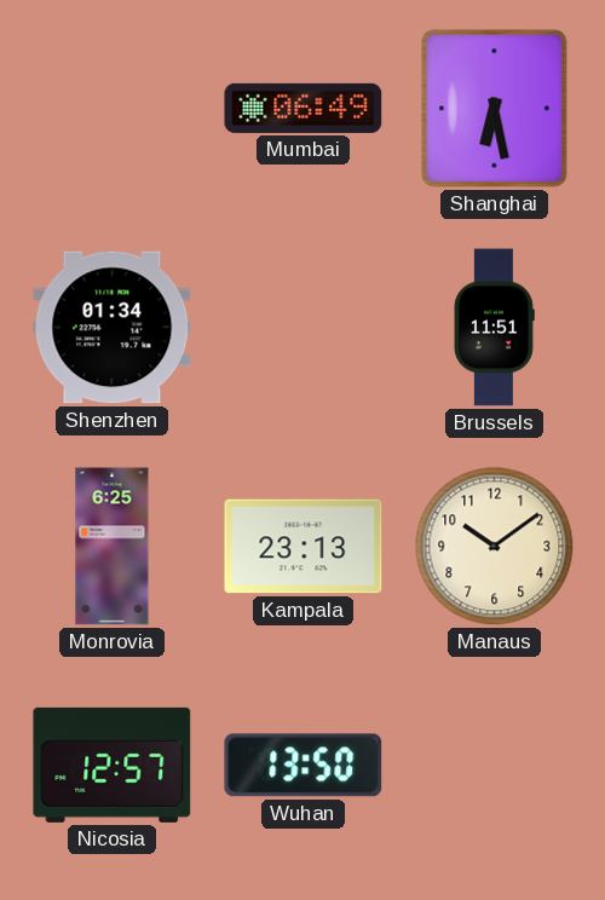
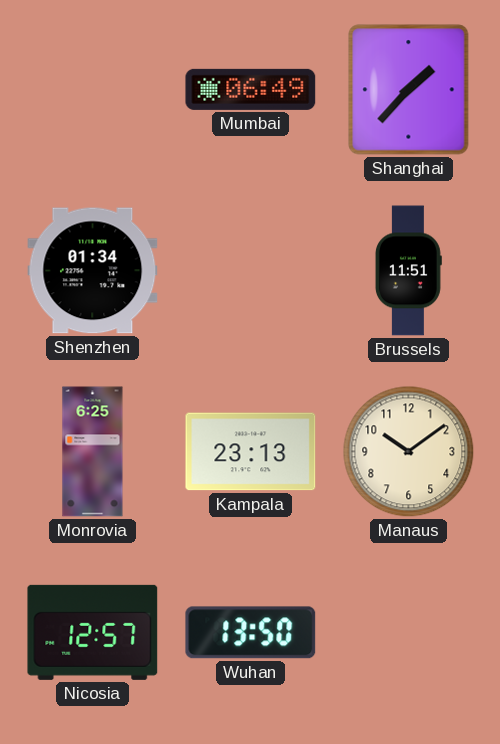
Shanghai: 6:28 -> 1:37
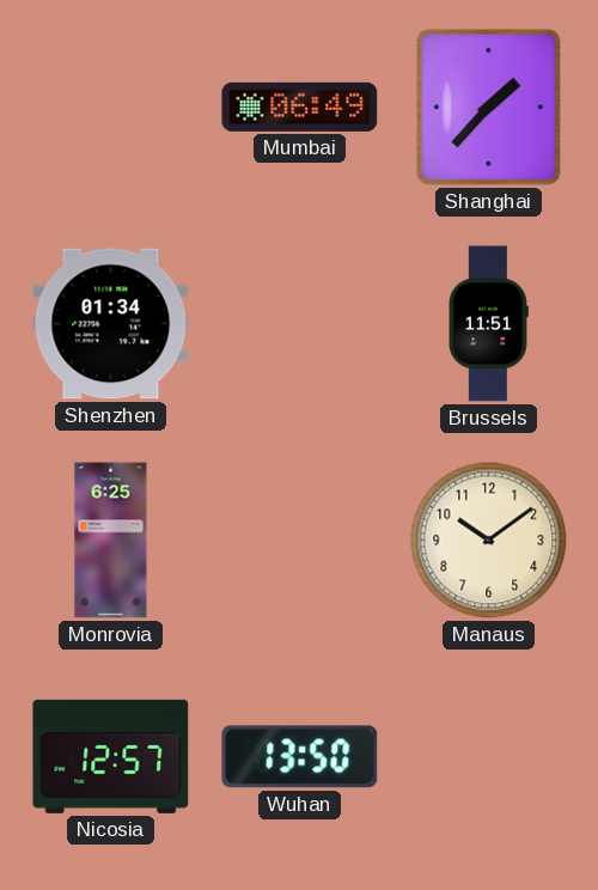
Kampala: 23:13 -> none
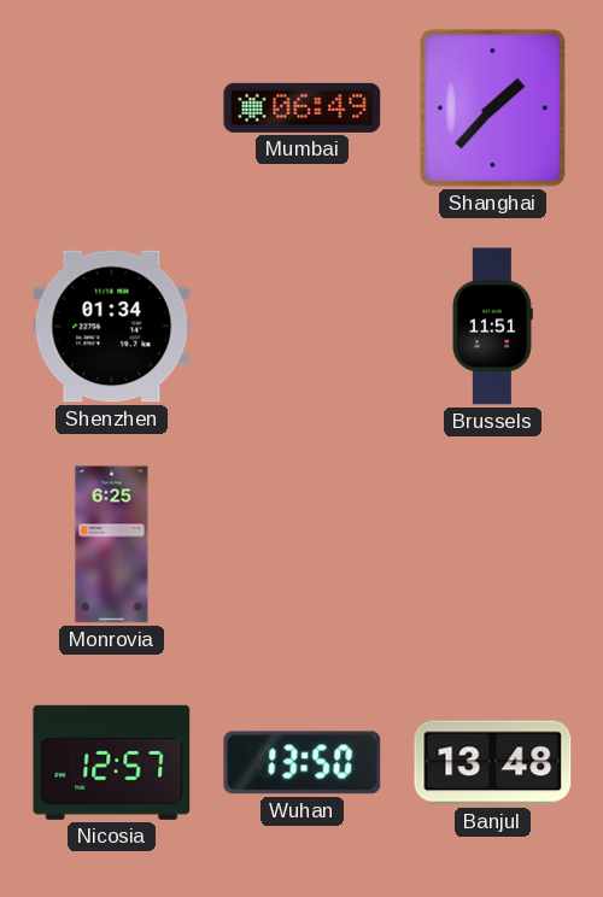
Manaus: 10:09 -> none
Banjul: none -> 13:48
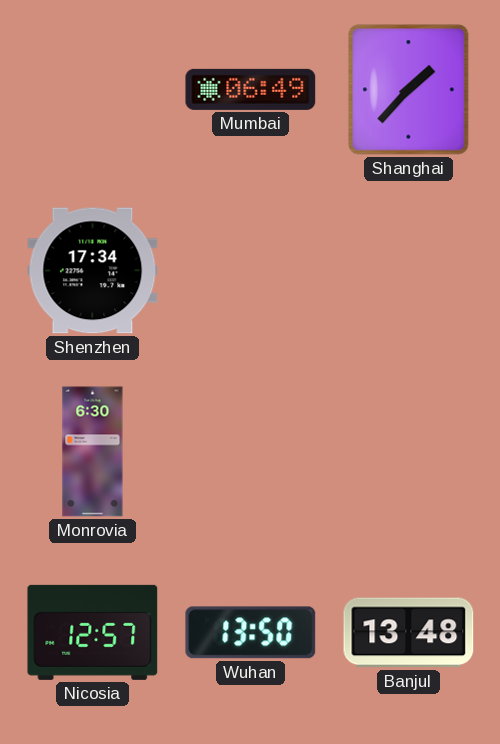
Shenzhen: 01:34 -> 17:34
Brussels: 11:51 -> none
Monrovia: 6:25 -> 6:30
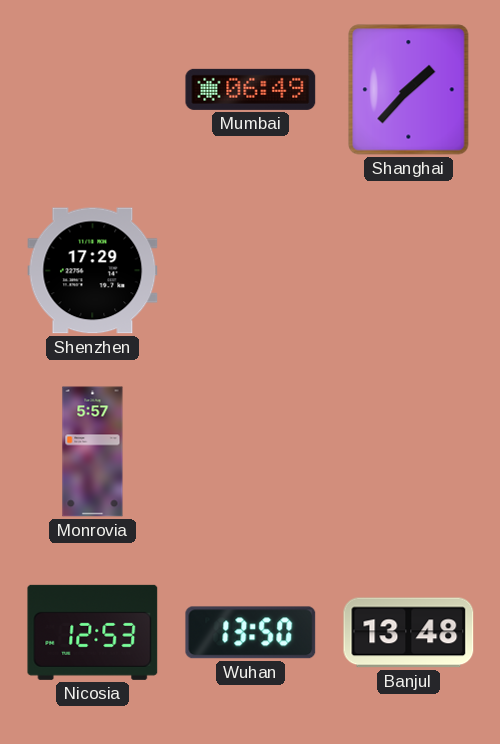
Shenzhen: 17:34 -> 17:29
Monrovia: 6:30 -> 5:57
Nicosia: 12:57 -> 12:53
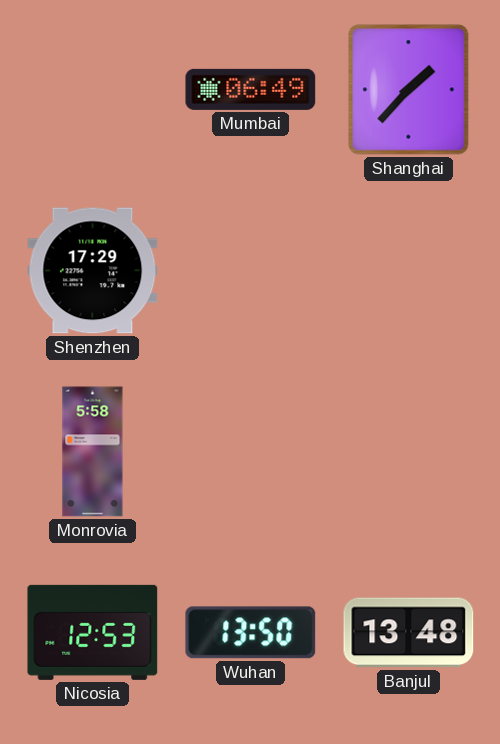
Monrovia: 5:57 -> 5:58
